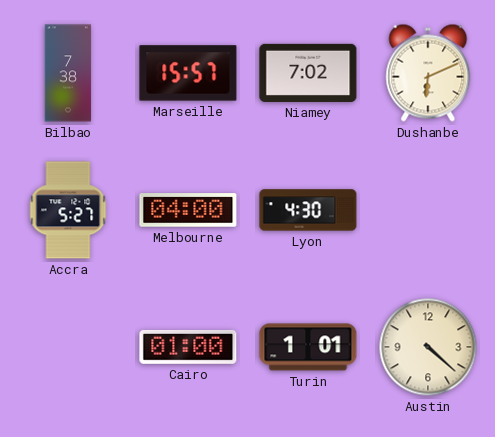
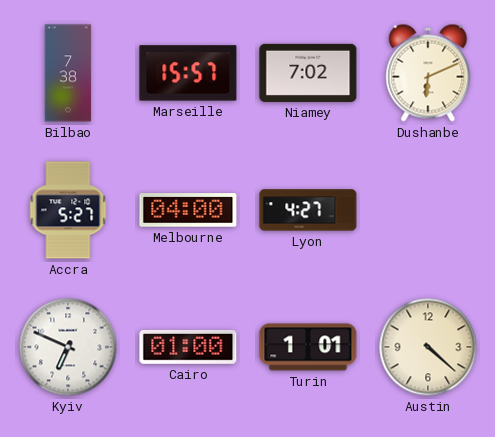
Lyon: 4:30 -> 4:27
Kyiv: none -> 6:49
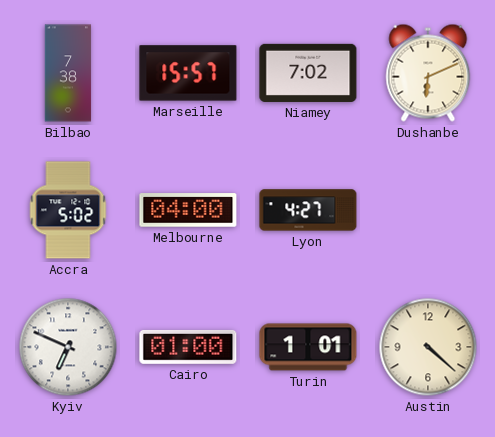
Accra: 5:27 -> 5:02
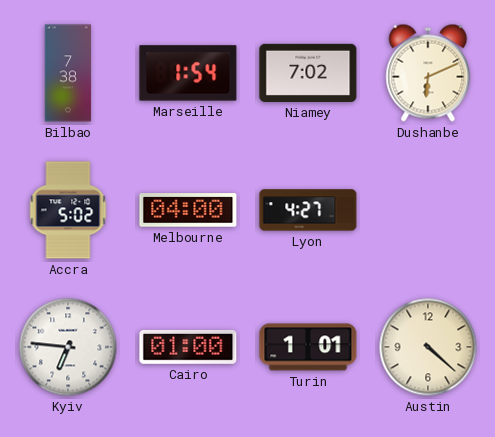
Marseille: 15:57 -> 1:54
Kyiv: 6:49 -> 6:46
